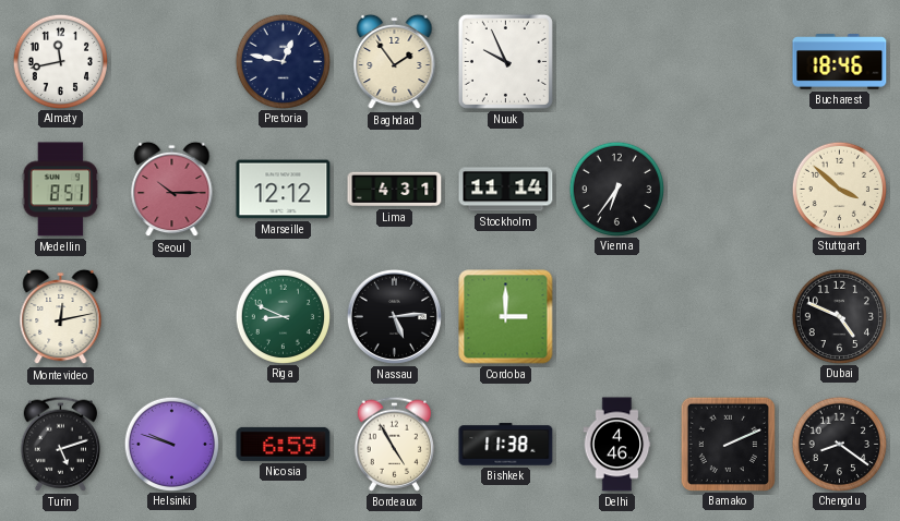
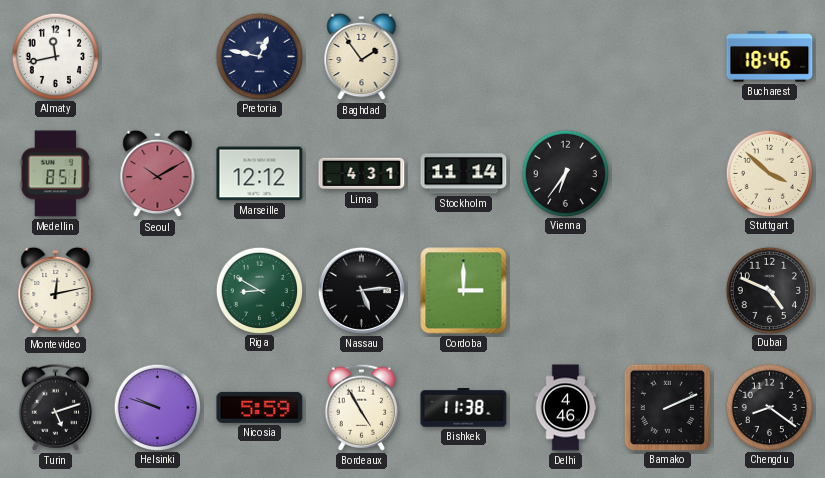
Nuuk: 9:56 -> none
Seoul: 10:15 -> 10:10
Riga: 8:49 -> 8:50
Nicosia: 6:59 -> 5:59
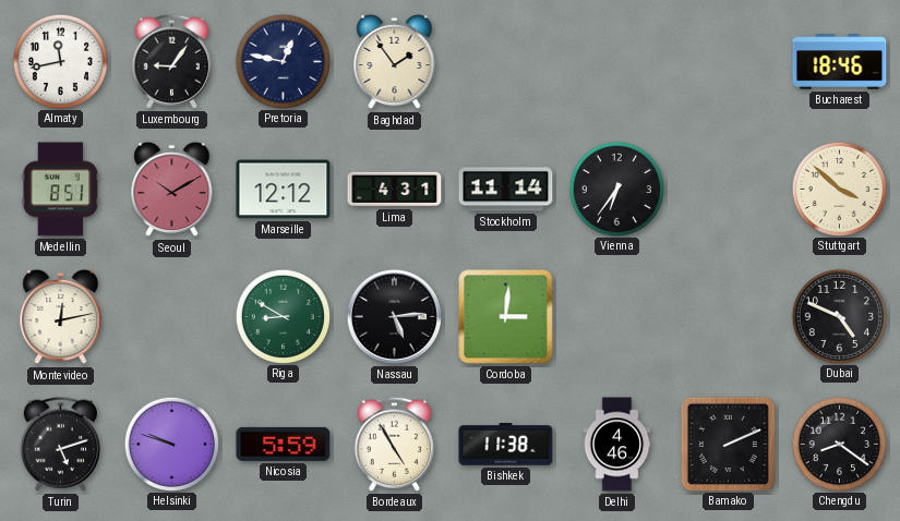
Luxembourg: none -> 9:06
Cordoba: 3:00 -> 3:01
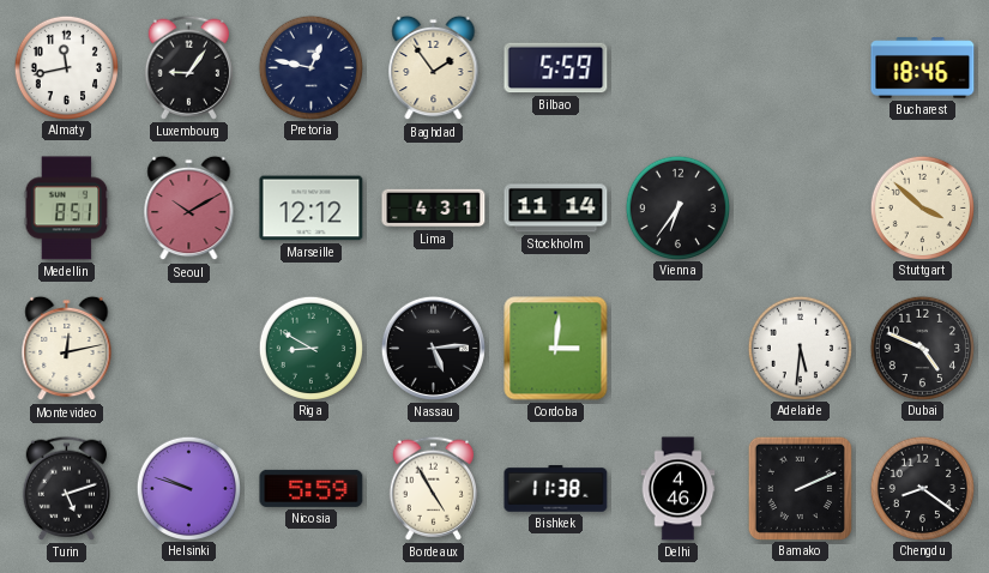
Bilbao: none -> 5:59
Adelaide: none -> 5:31
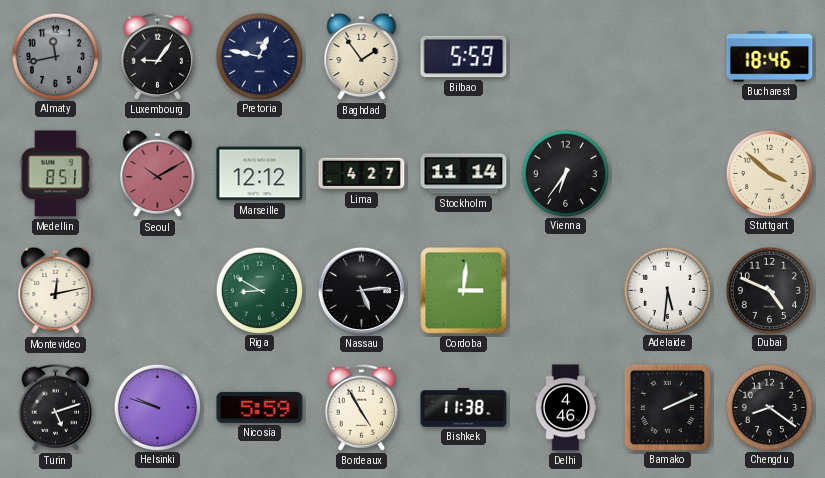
Almaty dial: white -> grey
Lima: 4:31 -> 4:27
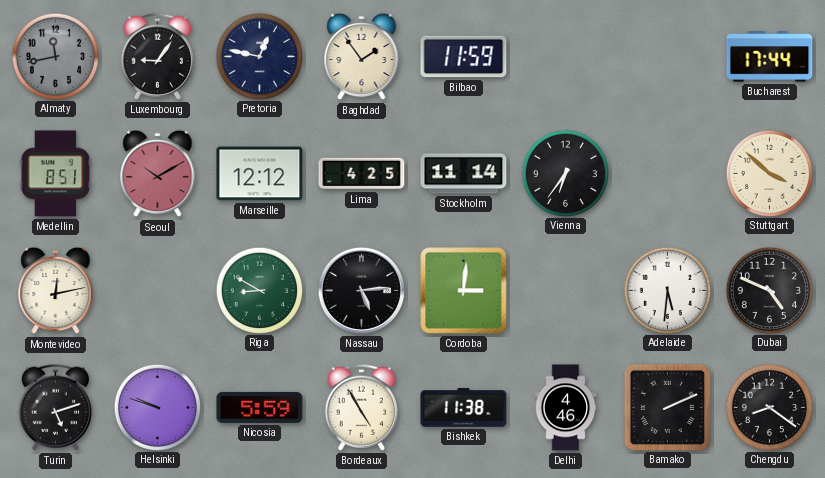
Bilbao: 5:59 -> 11:59
Bucharest: 18:46 -> 17:44
Lima: 4:27 -> 4:25
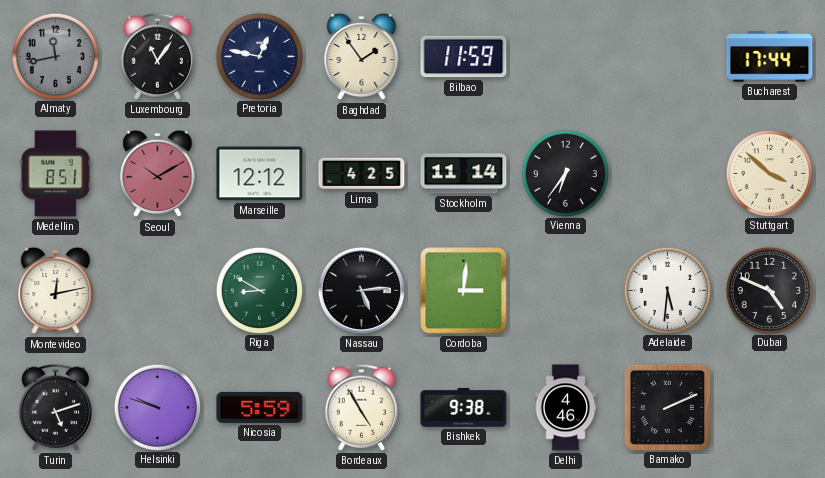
Luxembourg: 9:06 -> 11:06
Bishkek: 11:38 -> 9:38
Chengdu: 8:21 -> none
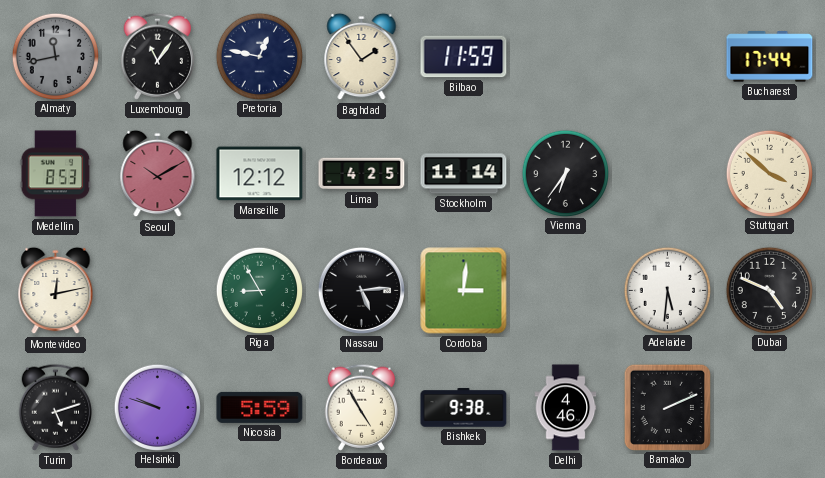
Medellin: 8:51 -> 8:53
Riga: 8:50 -> 8:55
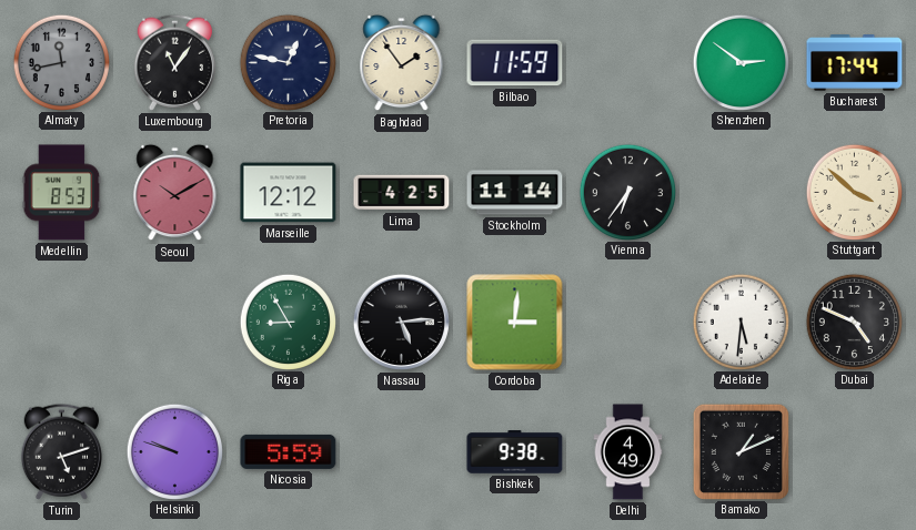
Shenzhen: none -> 2:51
Montevideo: 12:13 -> none
Bordeaux: 4:55 -> none
Delhi: 4:46 -> 4:49
Bamako: 2:11 -> 1:11
